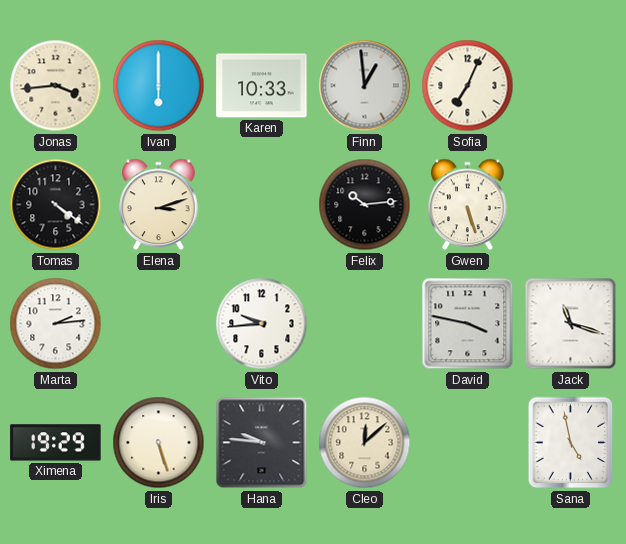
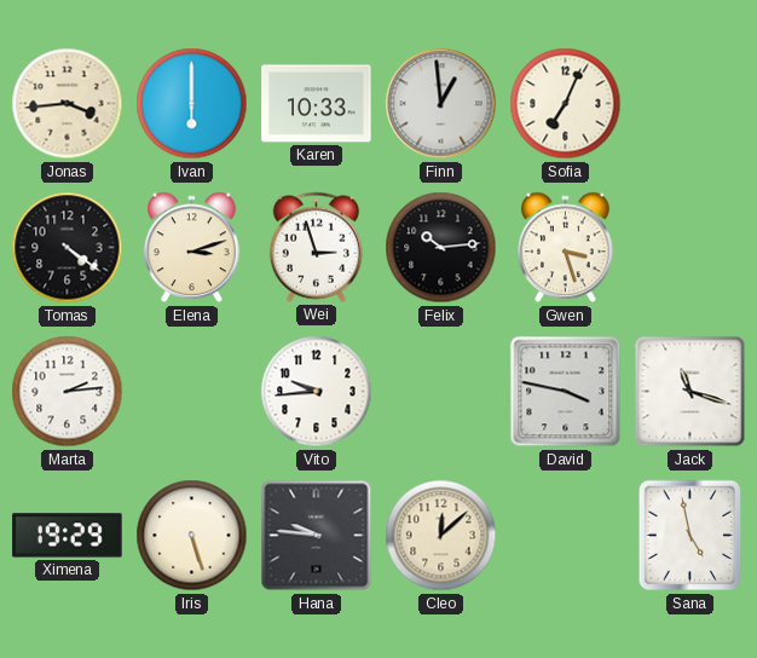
Wei: none -> 2:57
Gwen: 5:27 -> 3:27
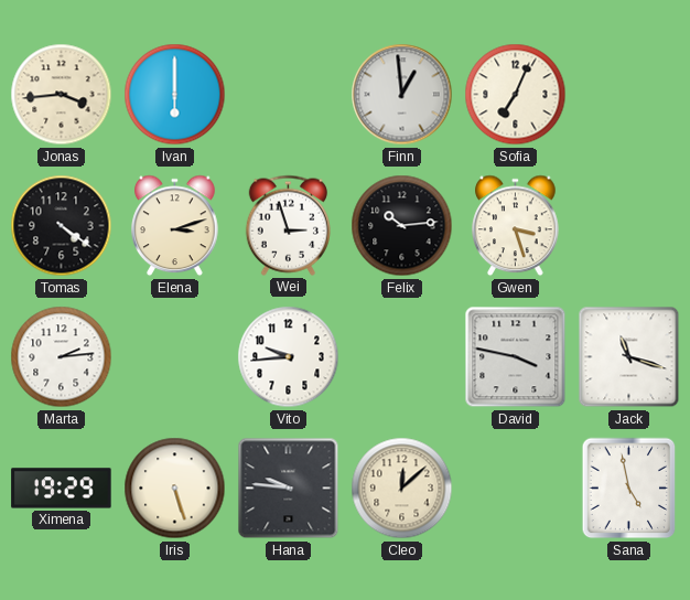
Karen: 10:33 -> none
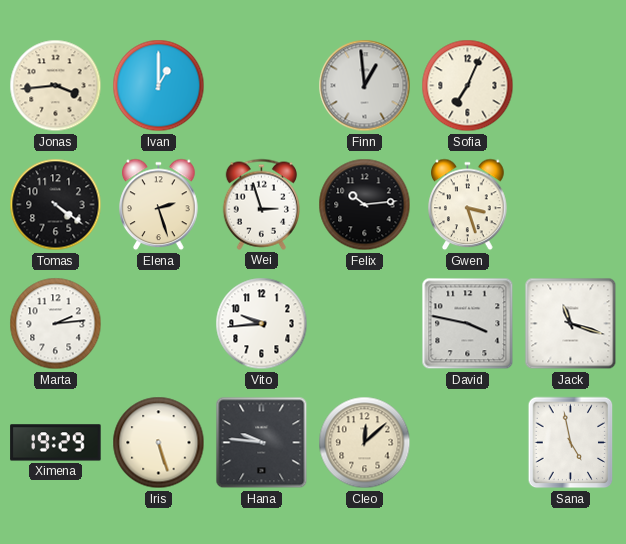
Ivan: 6:00 -> 1:00
Elena: 3:12 -> 2:27
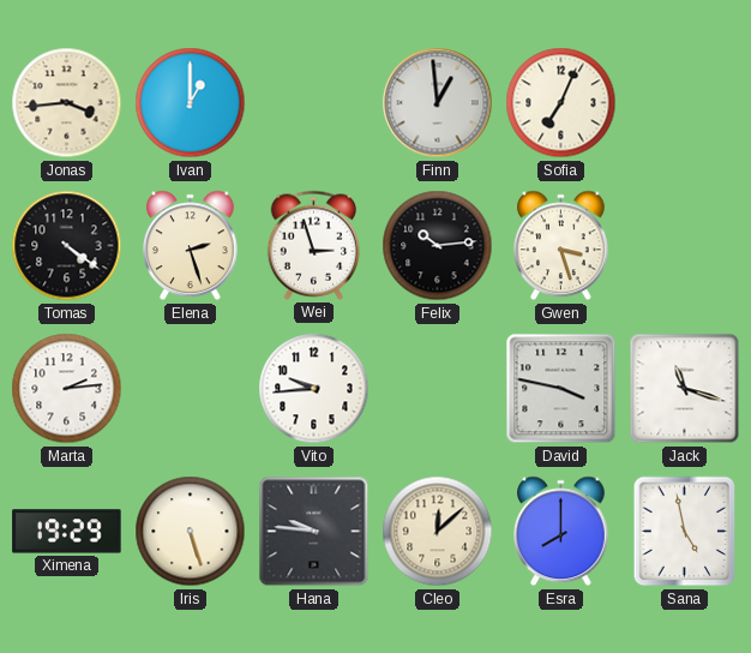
Esra: none -> 8:00
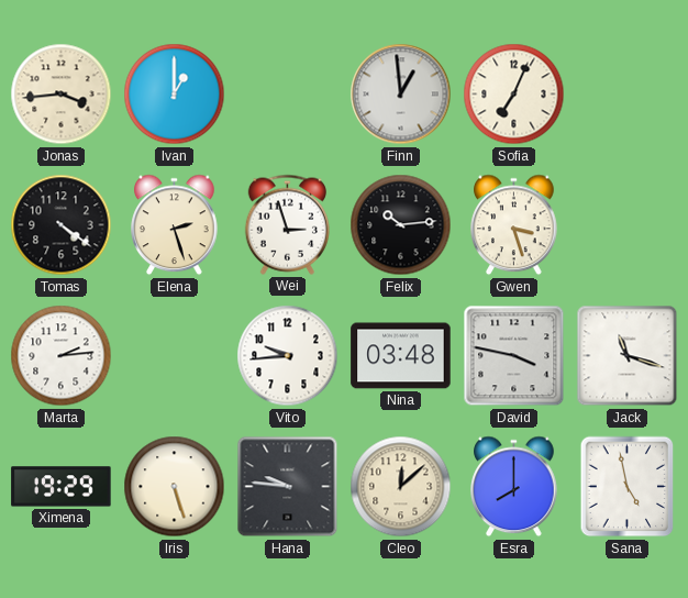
Nina: none -> 03:48
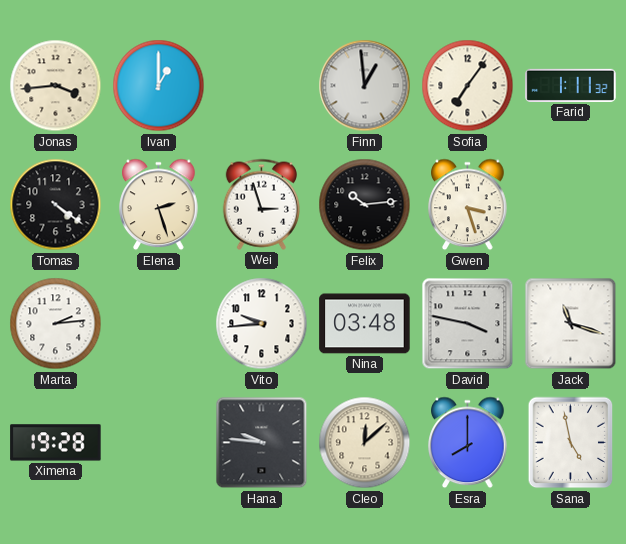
Sofia: 7:04 -> 7:06
Farid: none -> 1:11
Ximena: 19:29 -> 19:28
Iris: 5:27 -> none
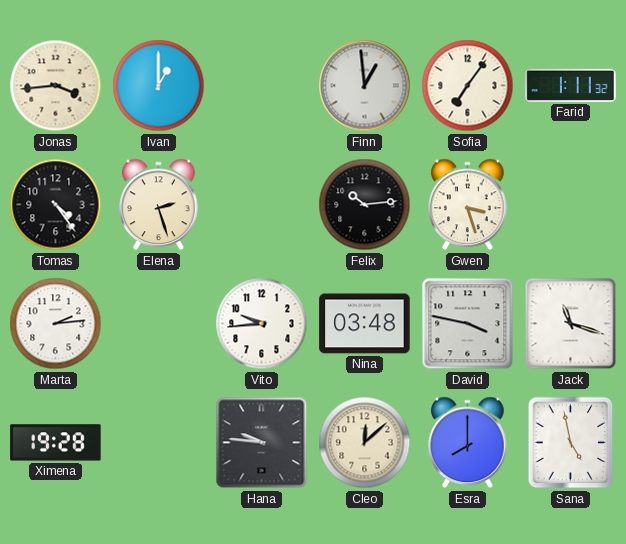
Tomas: 4:21 -> 4:24
Wei: 2:57 -> none
